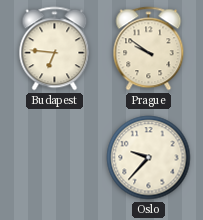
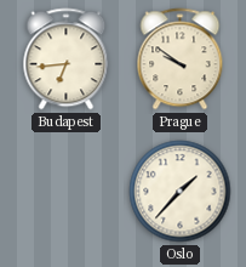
Budapest: 6:46 -> 6:44
Oslo: 9:37 -> 1:37
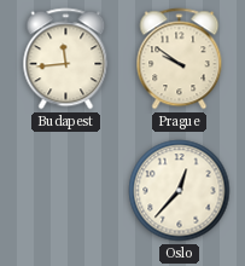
Budapest: 6:44 -> 11:44
Oslo: 1:37 -> 12:37
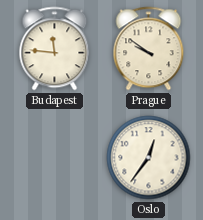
Budapest: 11:44 -> 11:46
Oslo: 12:37 -> 12:36
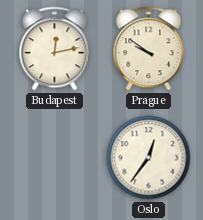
Budapest: 11:46 -> 12:13
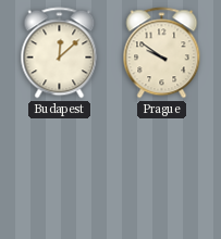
Budapest: 12:13 -> 12:08
Oslo: 12:36 -> none
